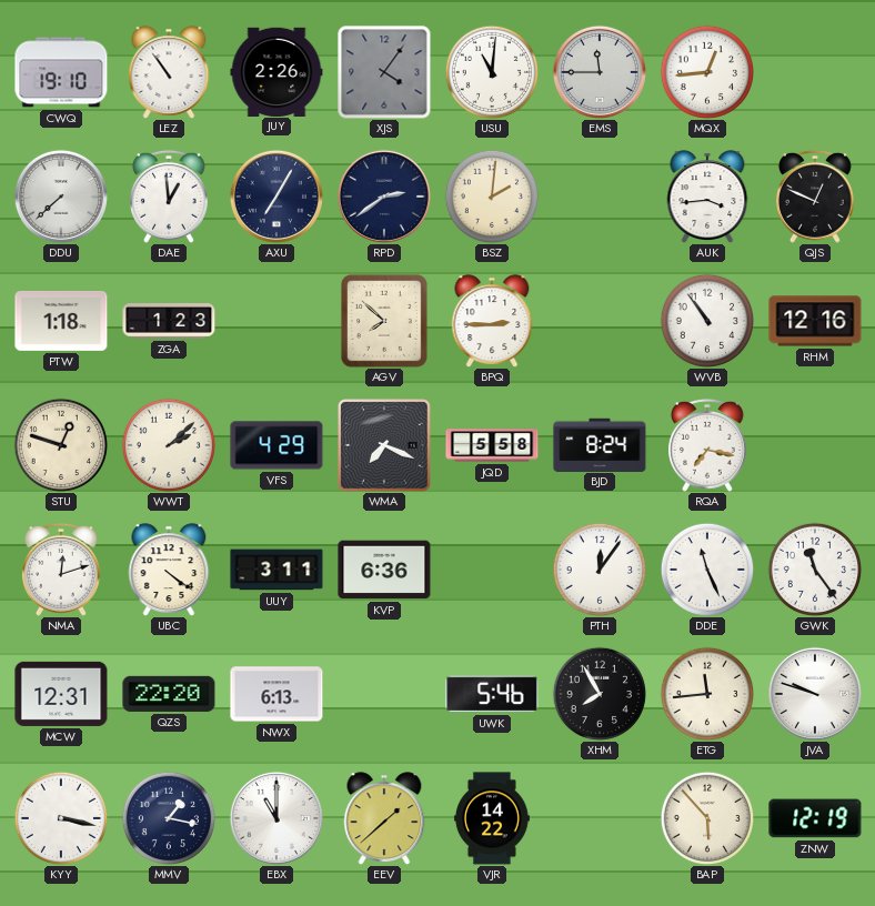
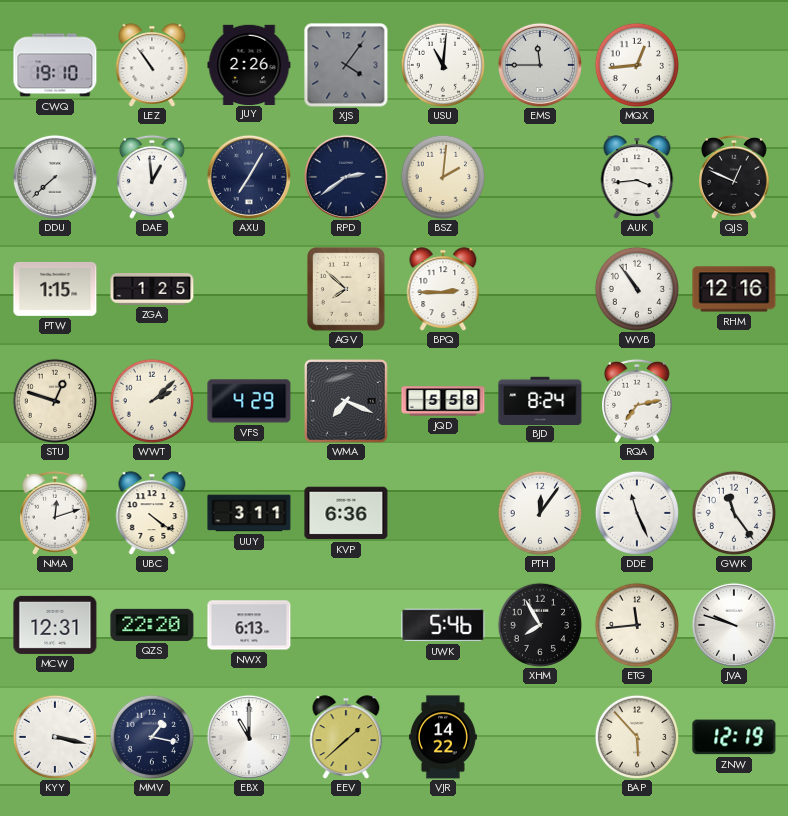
PTW: 1:18 -> 1:15
ZGA: 1:23 -> 1:25
RQA: 7:17 -> 7:13
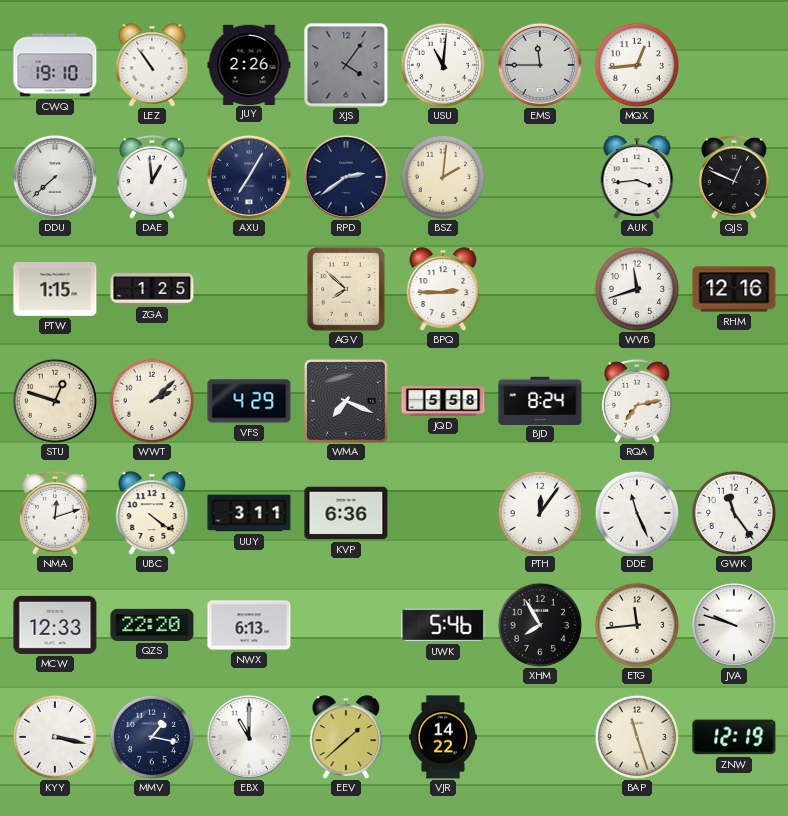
WVB: 10:54 -> 11:42
MCW: 12:31 -> 12:33
BAP: 5:53 -> 11:27
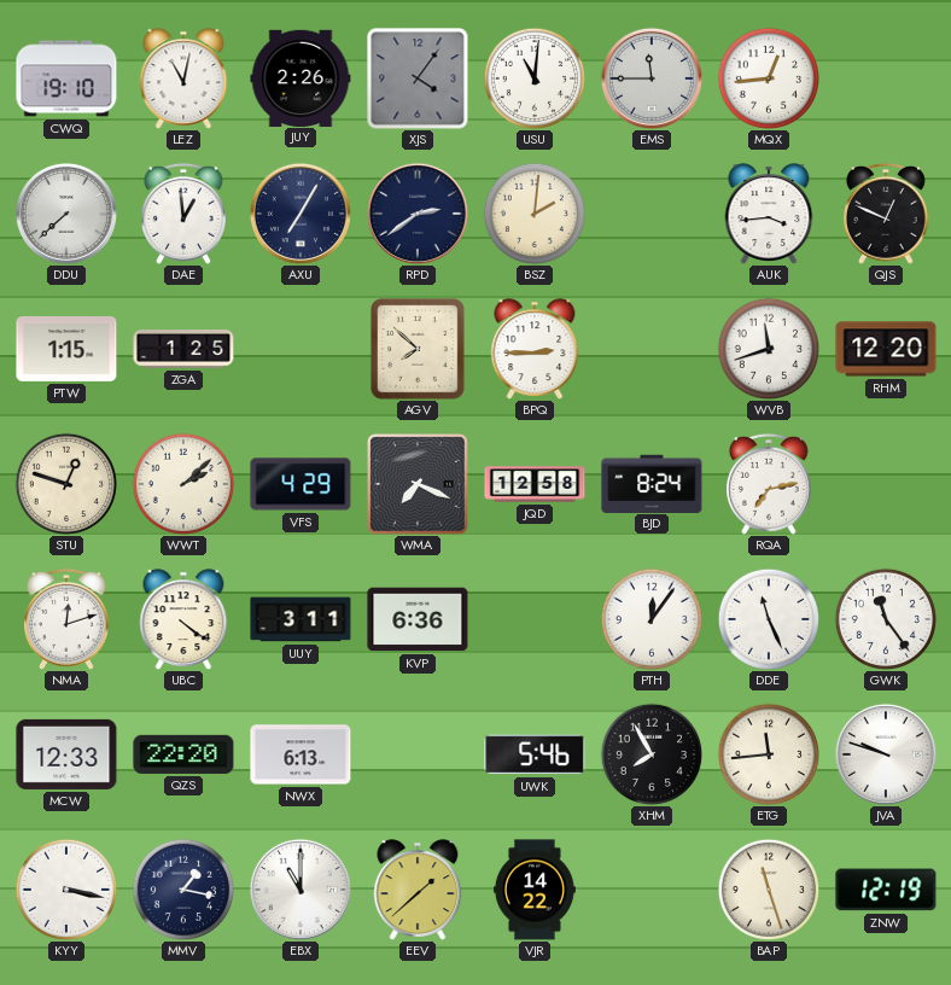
LEZ: 10:54 -> 11:02
RHM: 12:16 -> 12:20
JQD: 5:58 -> 12:58
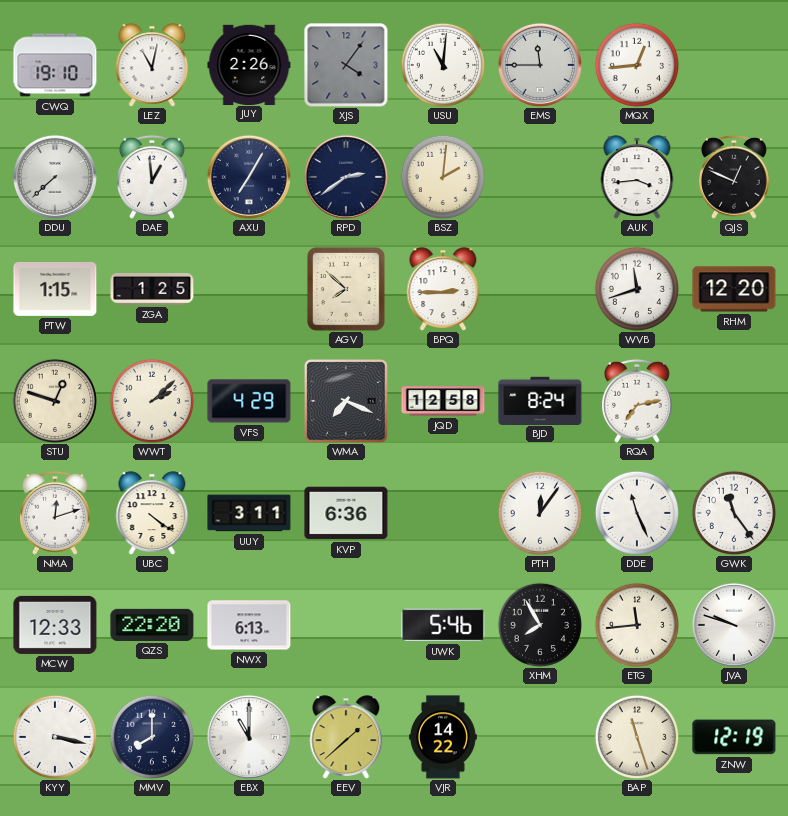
MMV: 1:17 -> 8:00
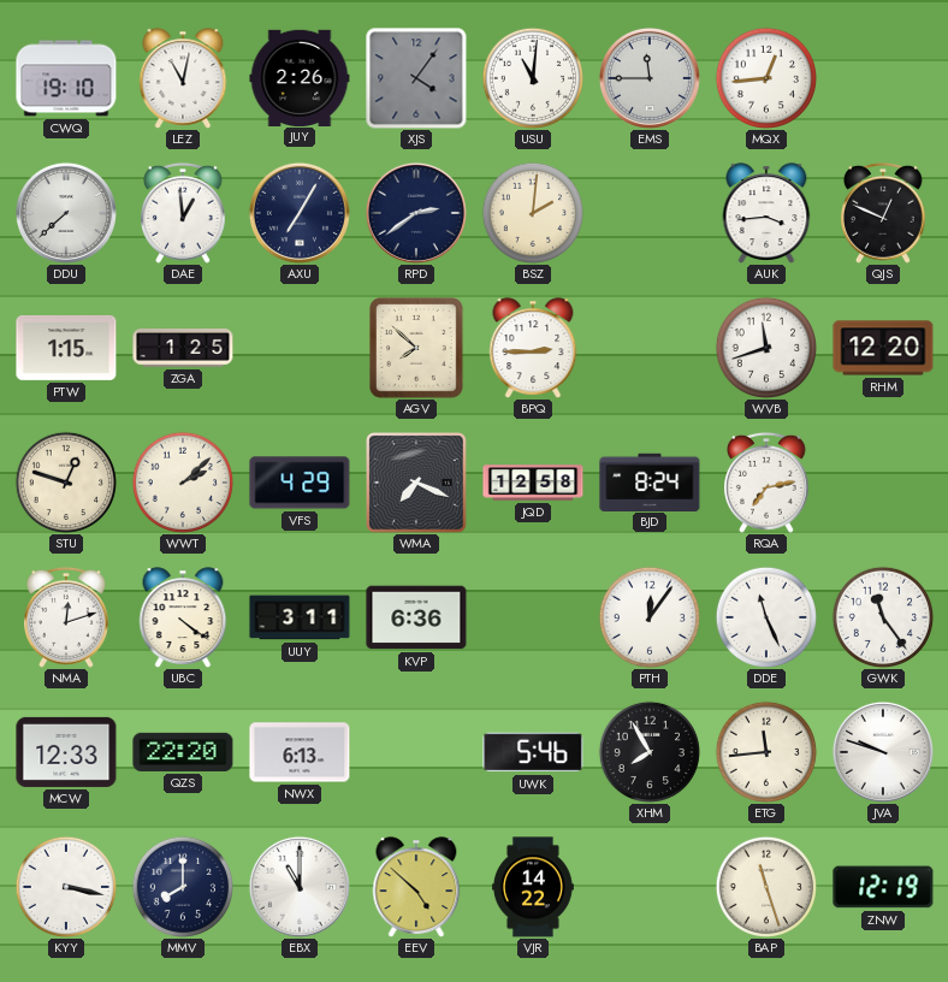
EEV: 1:38 -> 4:52
